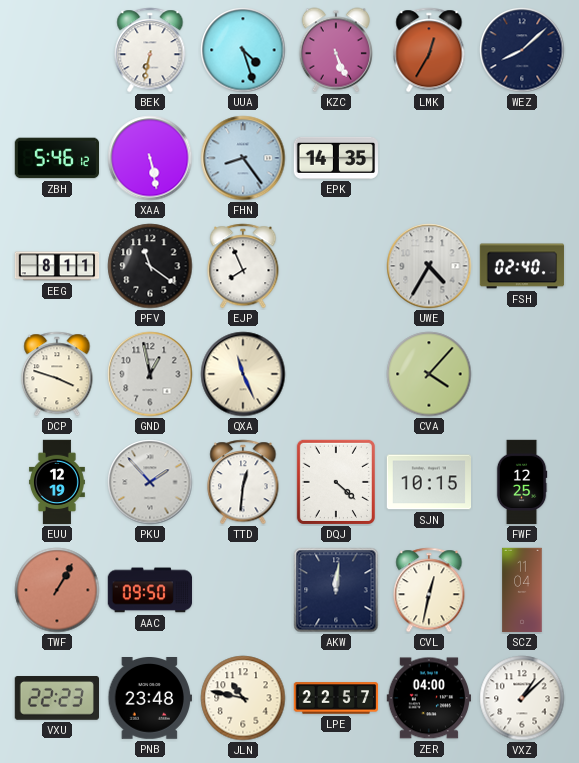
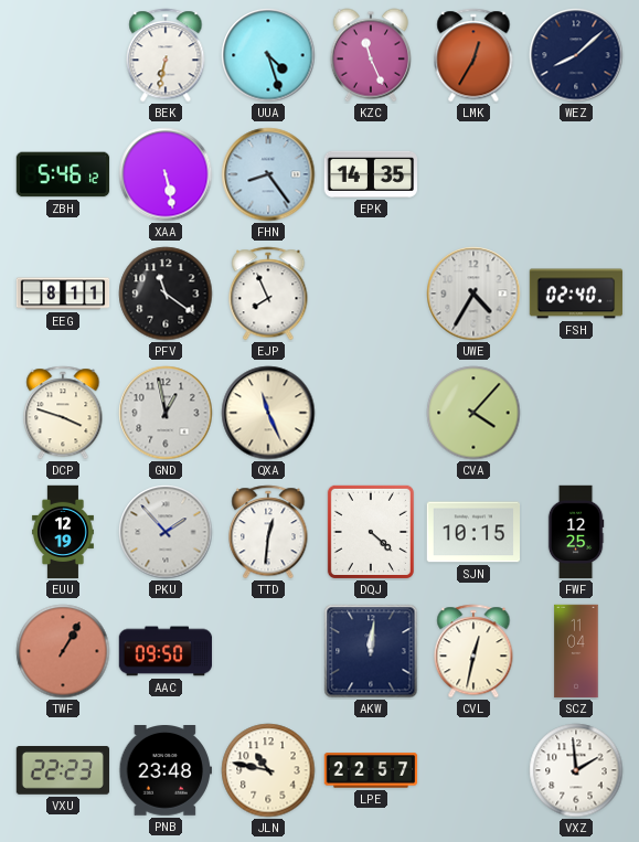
KZC: 5:26 -> 11:26
ZER: 04:00 -> none
VXZ: 1:08 -> 1:59
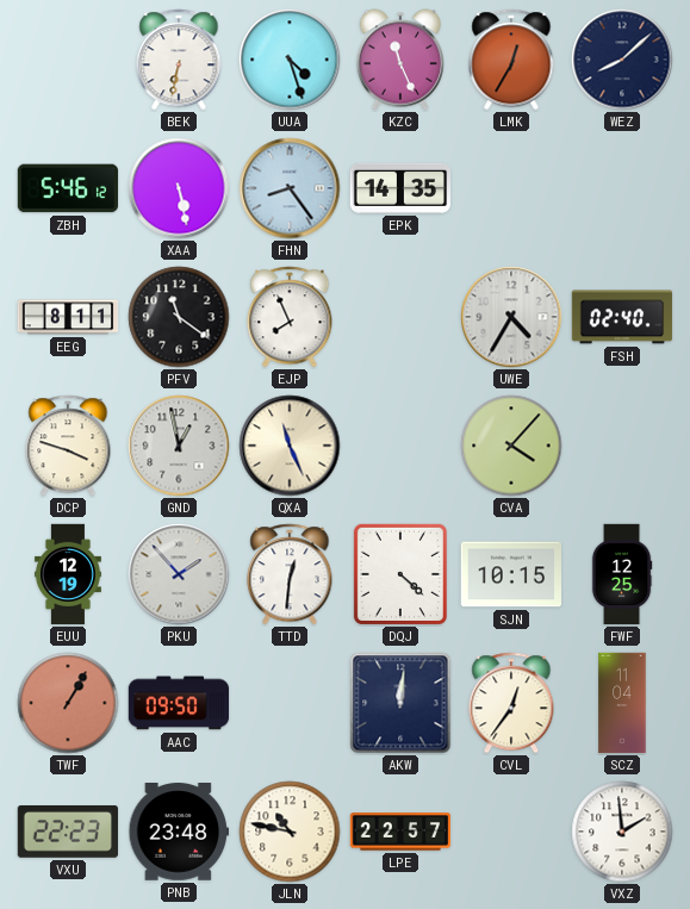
CVL: 12:32 -> 12:36
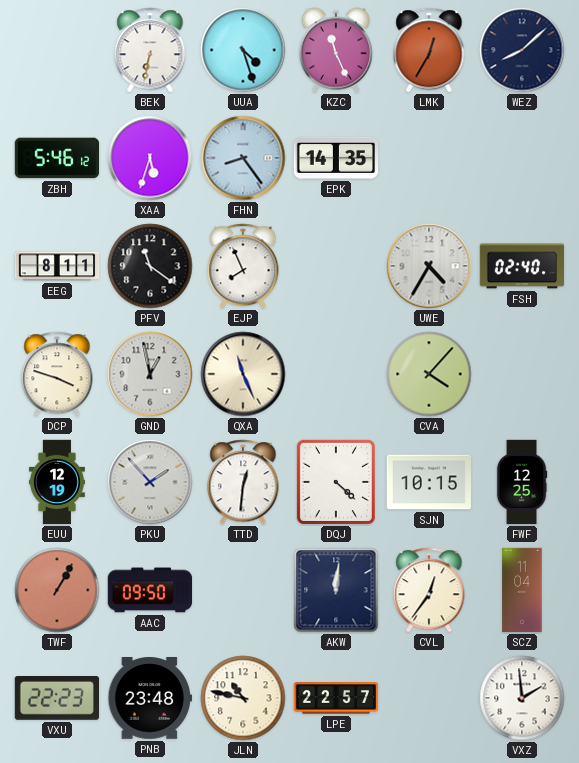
XAA: 5:28 -> 5:33
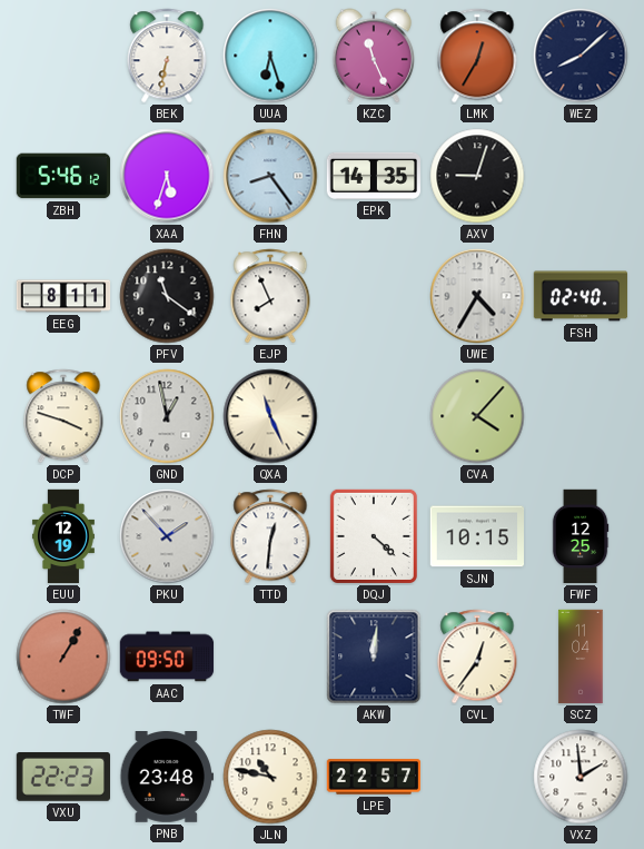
UUA: 4:27 -> 6:27
AXV: none -> 9:03
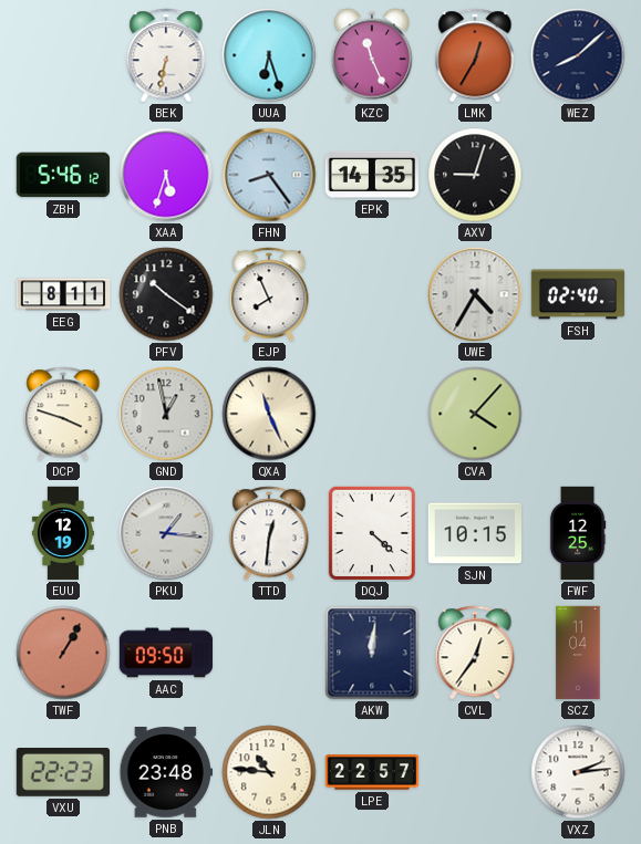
PFV: 11:21 -> 10:21
PKU: 1:53 -> 1:16
JLN: 10:47 -> 10:46
VXZ: 1:59 -> 2:14
